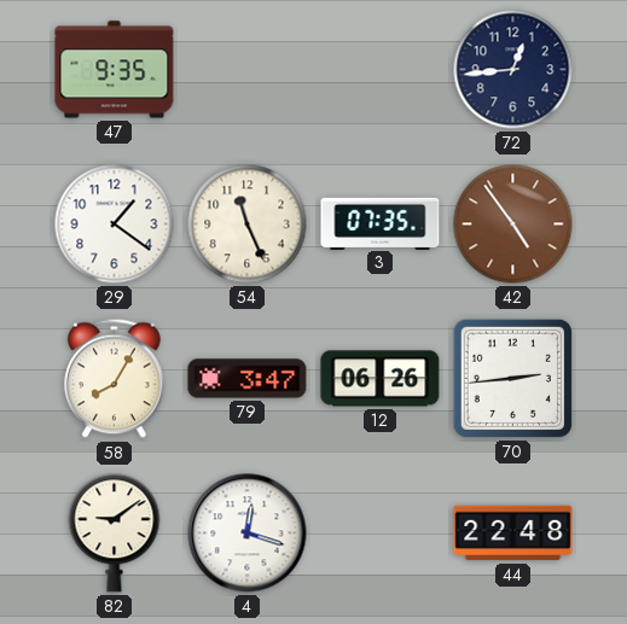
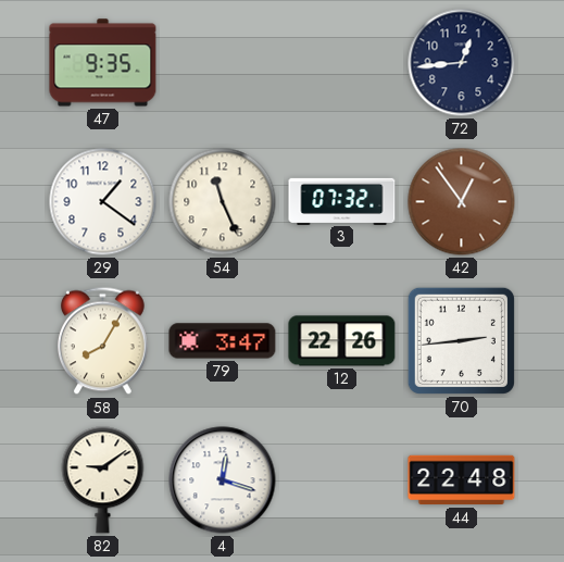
3: 07:35 -> 07:32
42: 4:54 -> 12:54
12: 06:26 -> 22:26
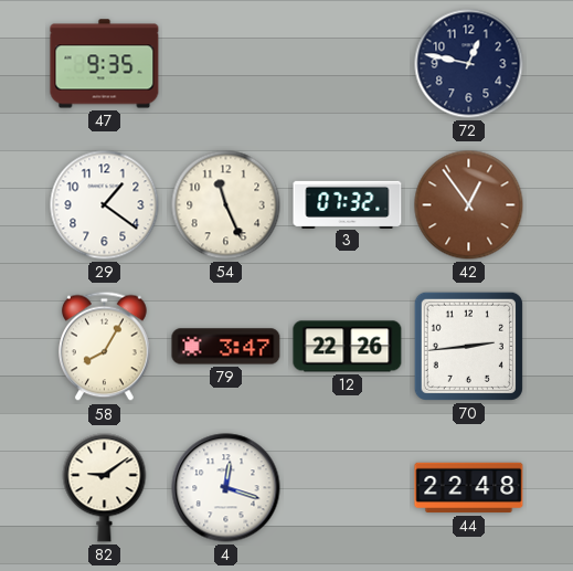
72: 12:44 -> 12:47
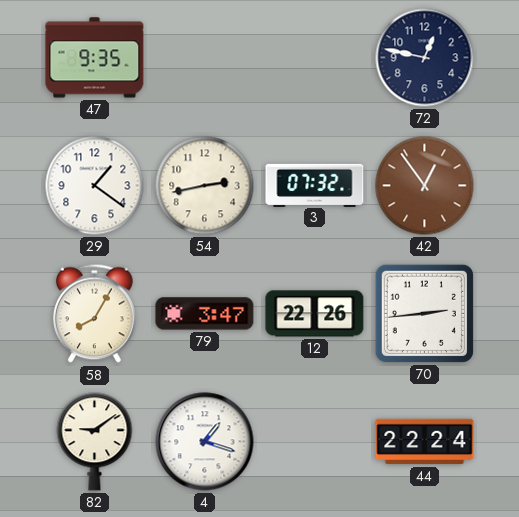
54: 11:26 -> 2:43
4: 12:18 -> 1:18
44: 22:48 -> 22:24
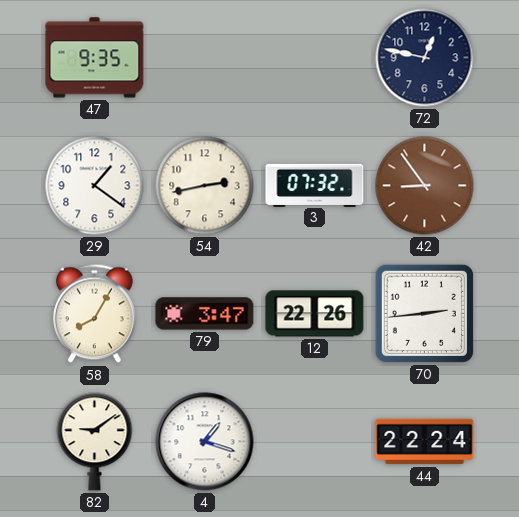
42: 12:54 -> 8:54
